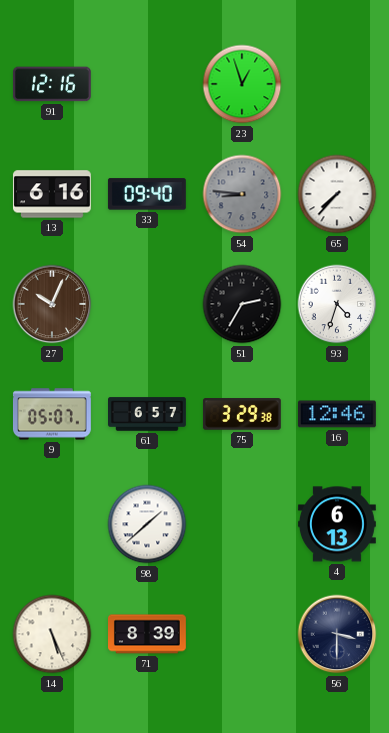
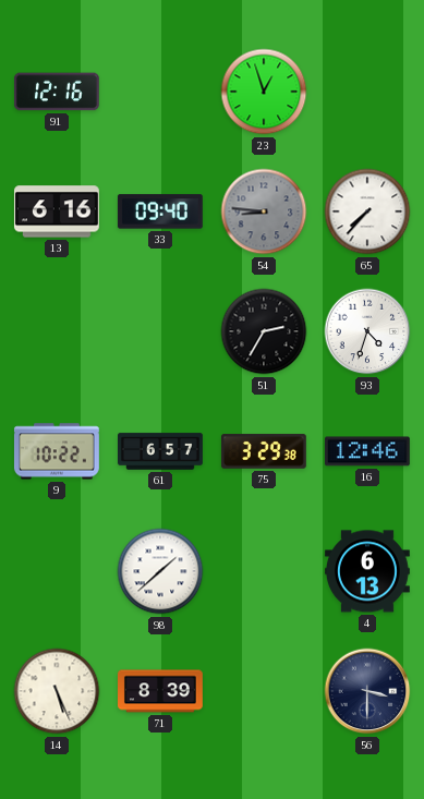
27: 10:04 -> none
9: 05:07 -> 10:22
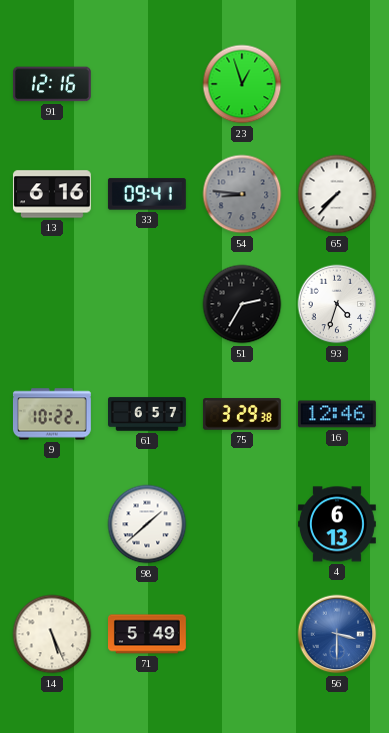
33: 09:40 -> 09:41
71: 8:39 -> 5:49
56 dial: navy -> blue
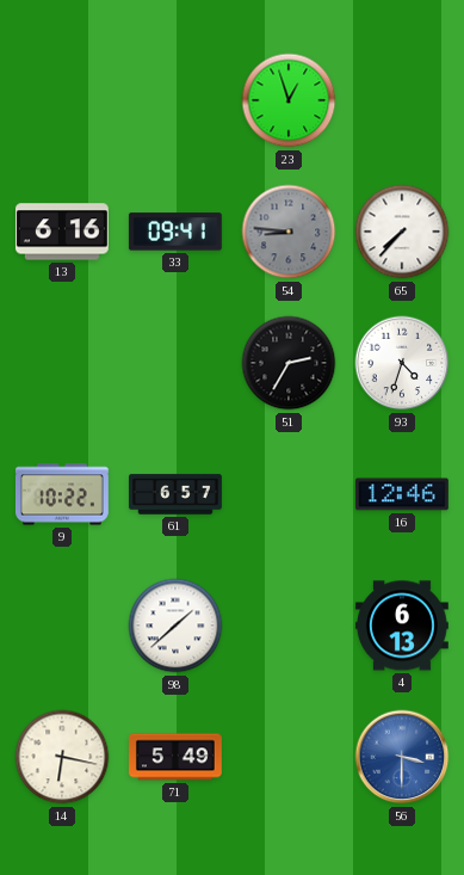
91: 12:16 -> none
75: 3:29 -> none
14: 5:26 -> 6:17
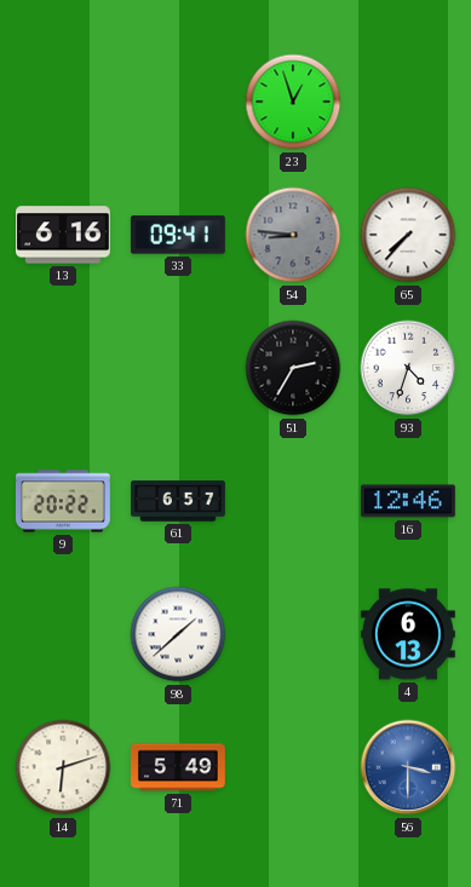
9: 10:22 -> 20:22
14: 6:17 -> 6:12
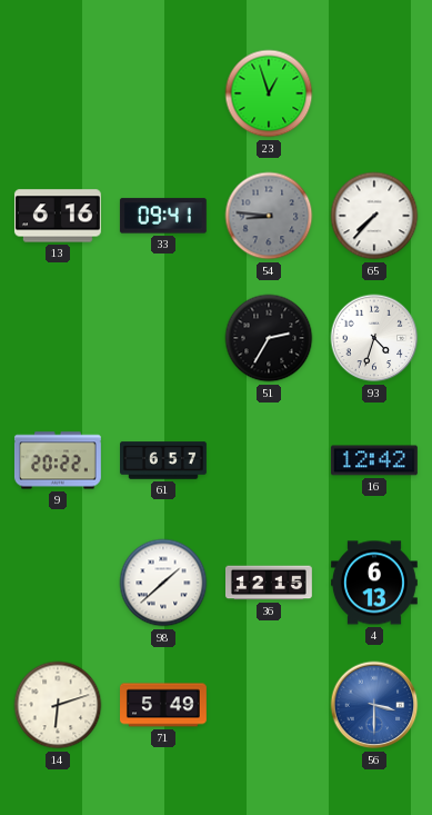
16: 12:46 -> 12:42
36: none -> 12:15
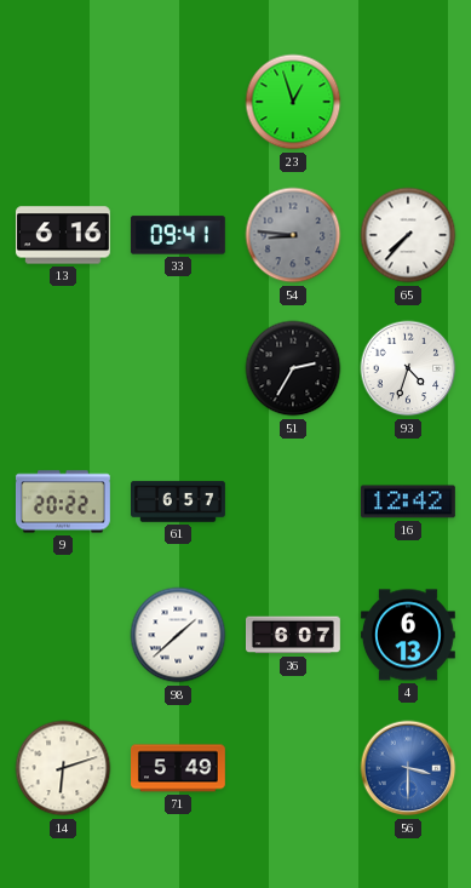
36: 12:15 -> 6:07
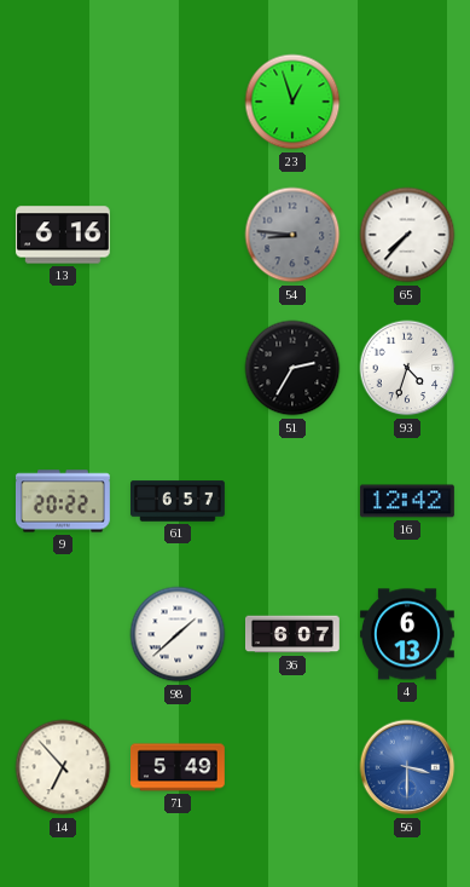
33: 09:41 -> none
14: 6:12 -> 6:53
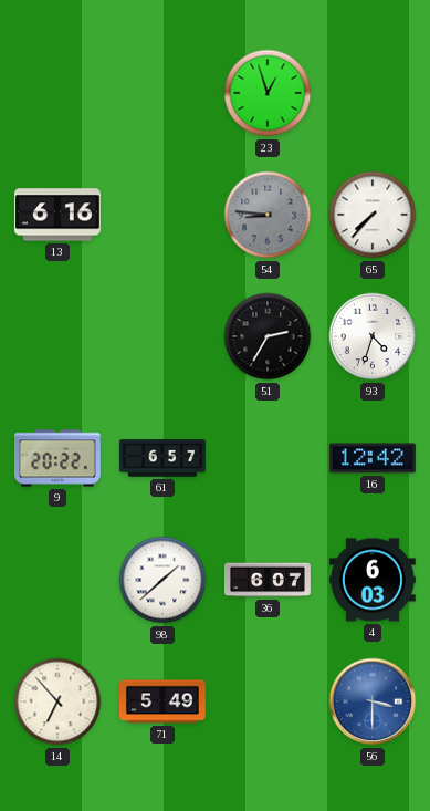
4: 6:13 -> 6:03
